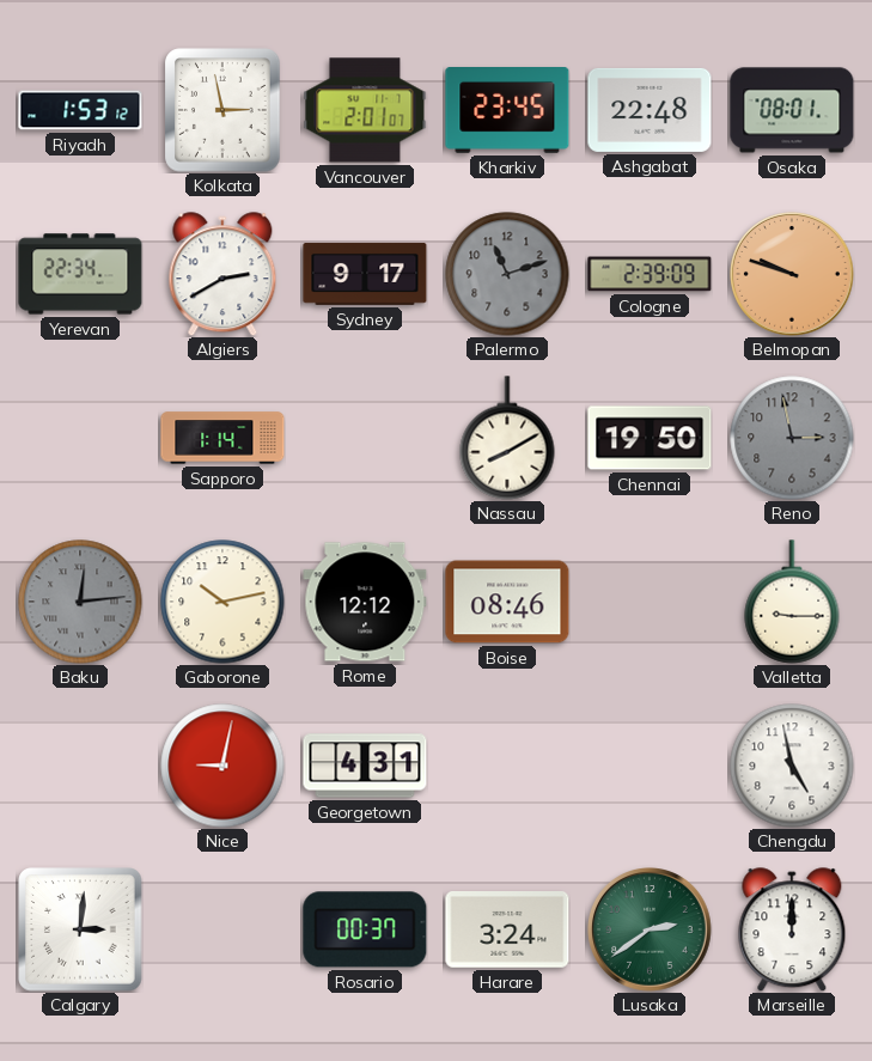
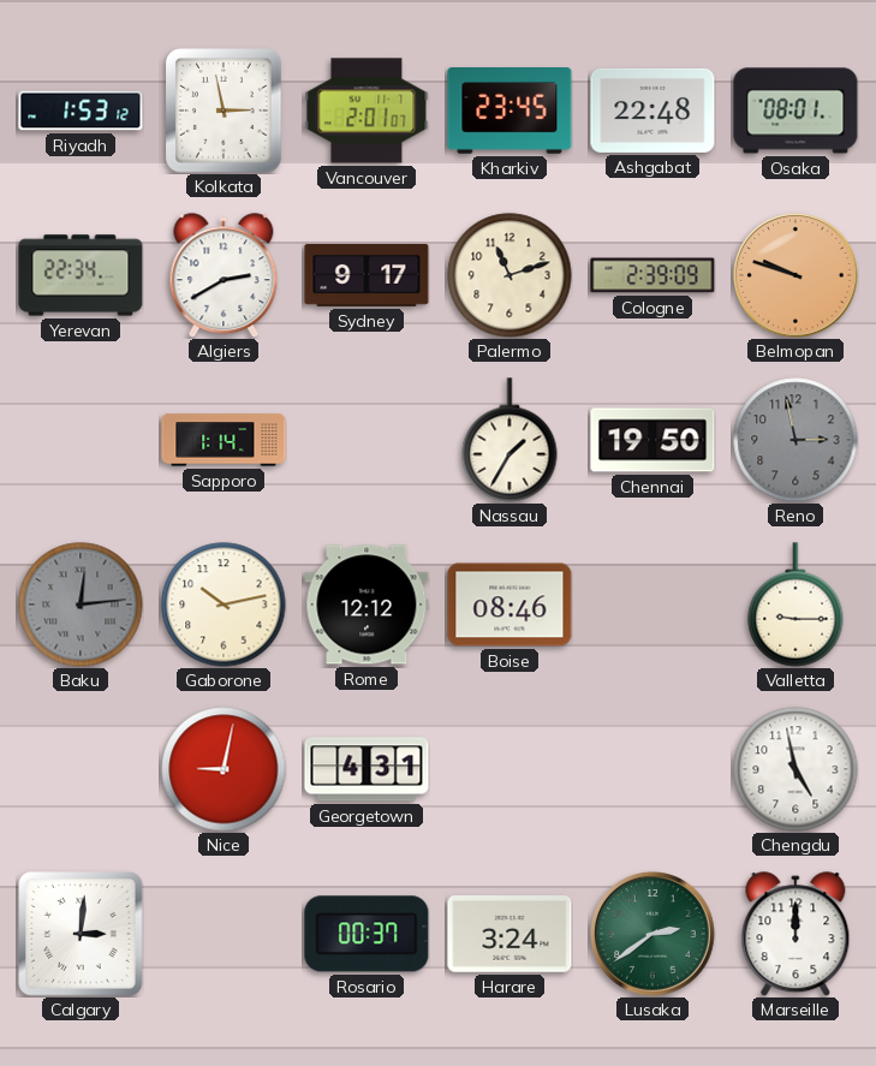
Palermo dial: grey -> cream
Nassau: 8:10 -> 1:35
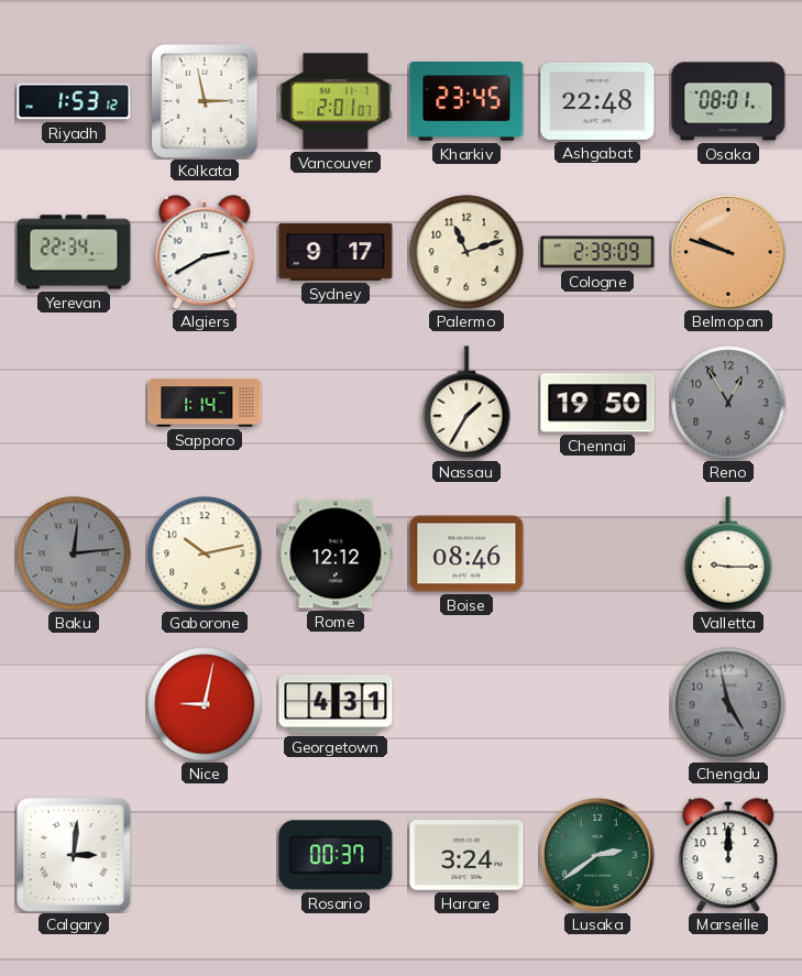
Reno: 2:58 -> 12:55
Chengdu dial: white -> grey
